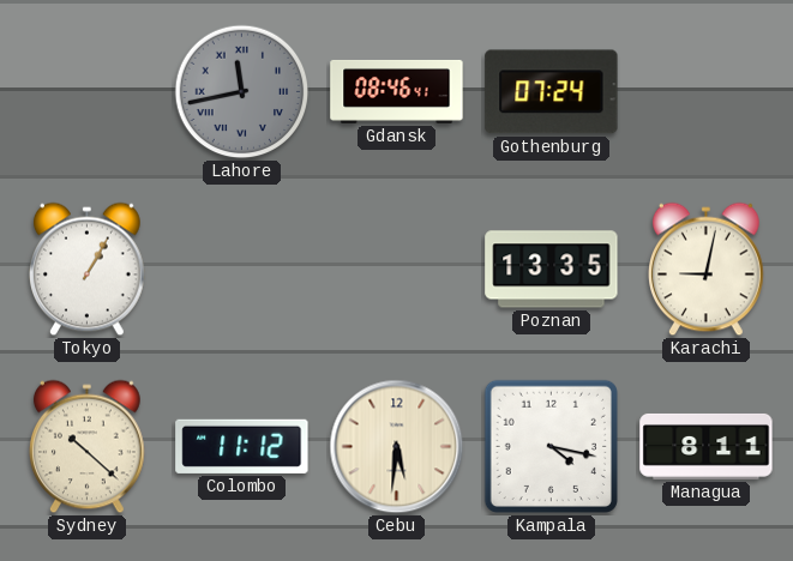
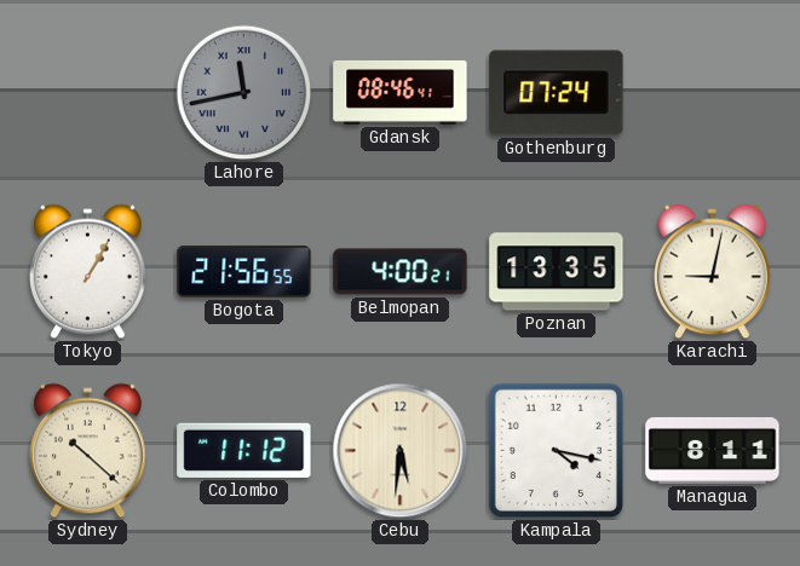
Bogota: none -> 21:56
Belmopan: none -> 4:00
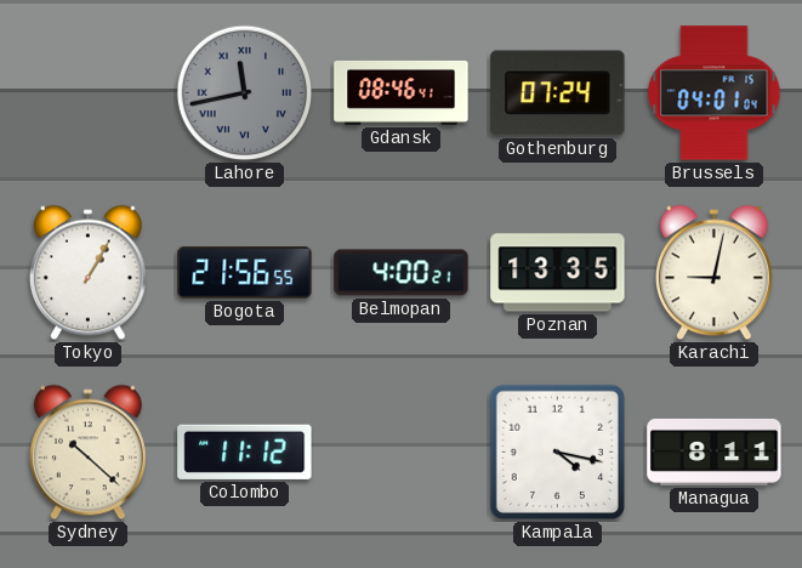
Brussels: none -> 04:01
Cebu: 5:31 -> none
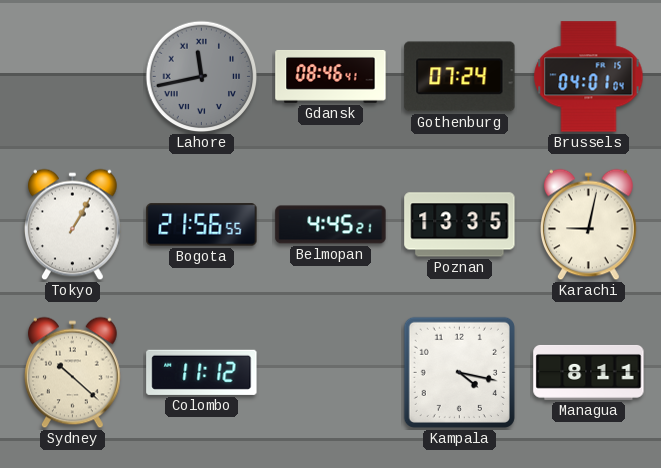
Belmopan: 4:00 -> 4:45
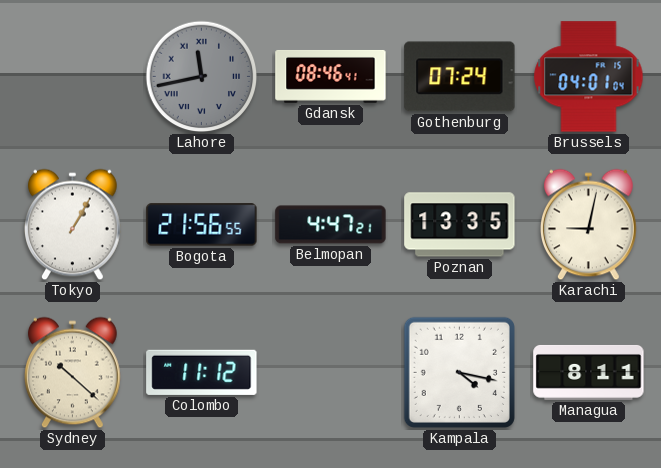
Belmopan: 4:45 -> 4:47
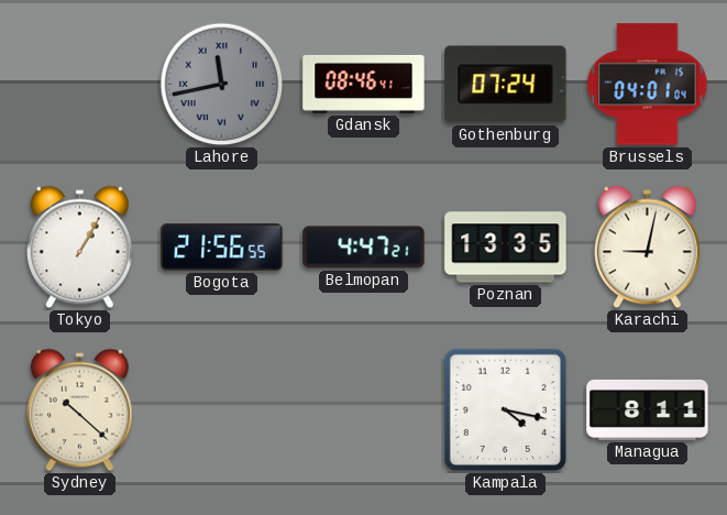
Colombo: 11:12 -> none
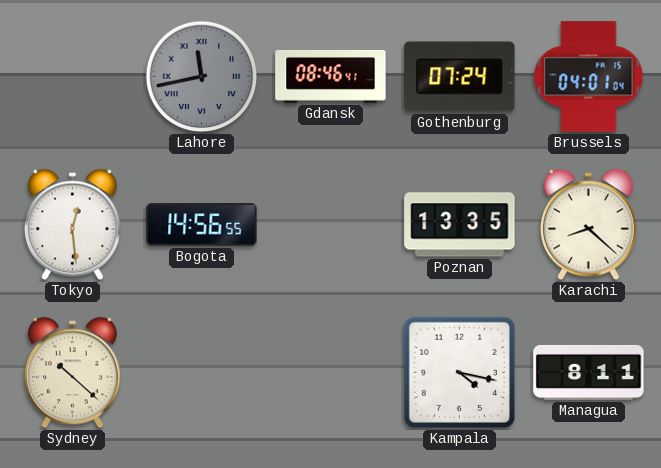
Tokyo: 1:05 -> 12:29
Bogota: 21:56 -> 14:56
Belmopan: 4:47 -> none
Karachi: 9:02 -> 8:22
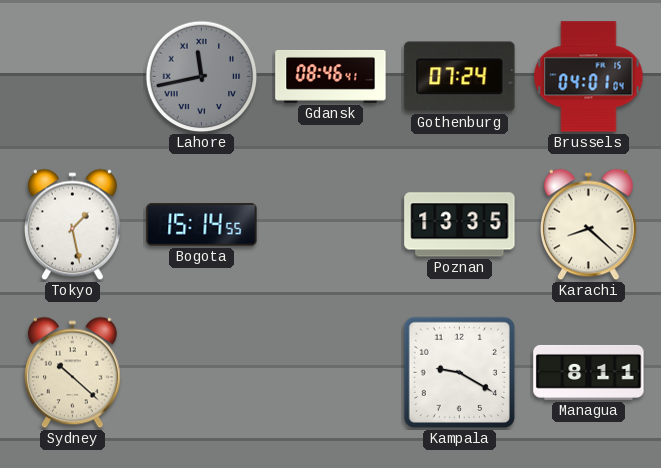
Tokyo: 12:29 -> 1:28
Bogota: 14:56 -> 15:14
Kampala: 4:17 -> 9:20
